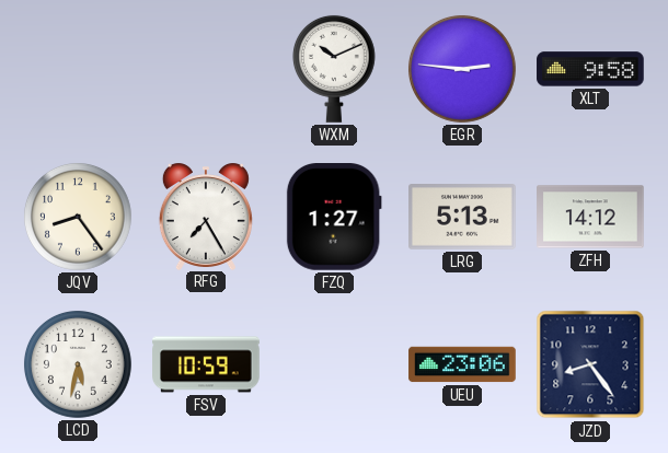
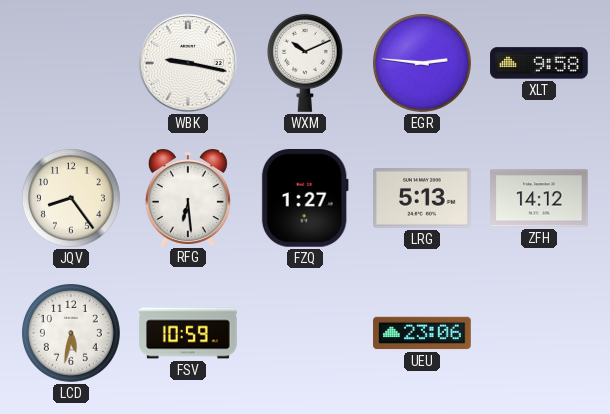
WBK: none -> 9:17
RFG: 7:25 -> 6:29
JZD: 8:24 -> none
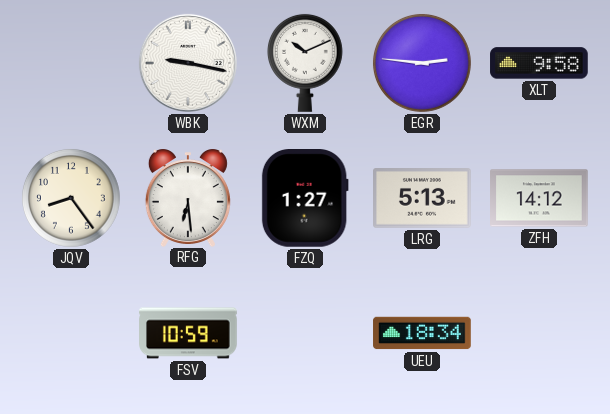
LCD: 5:32 -> none
UEU: 23:06 -> 18:34
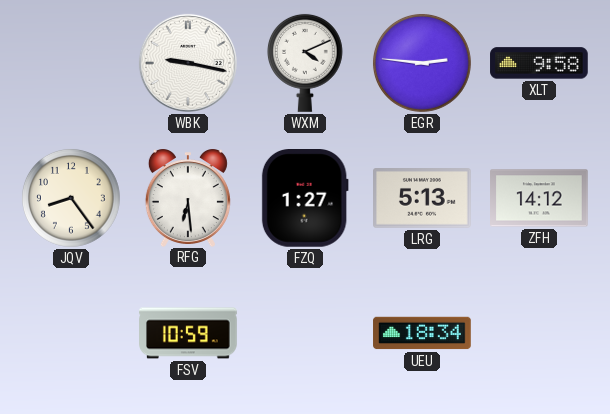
WXM: 10:11 -> 4:11
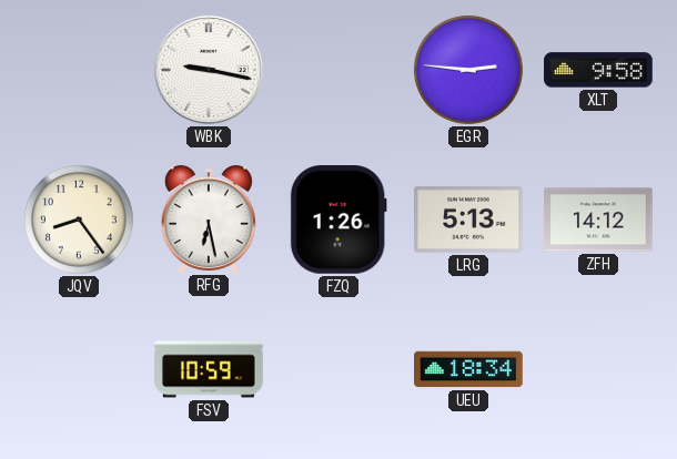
WXM: 4:11 -> none
RFG: 6:29 -> 6:28
FZQ: 1:27 -> 1:26
